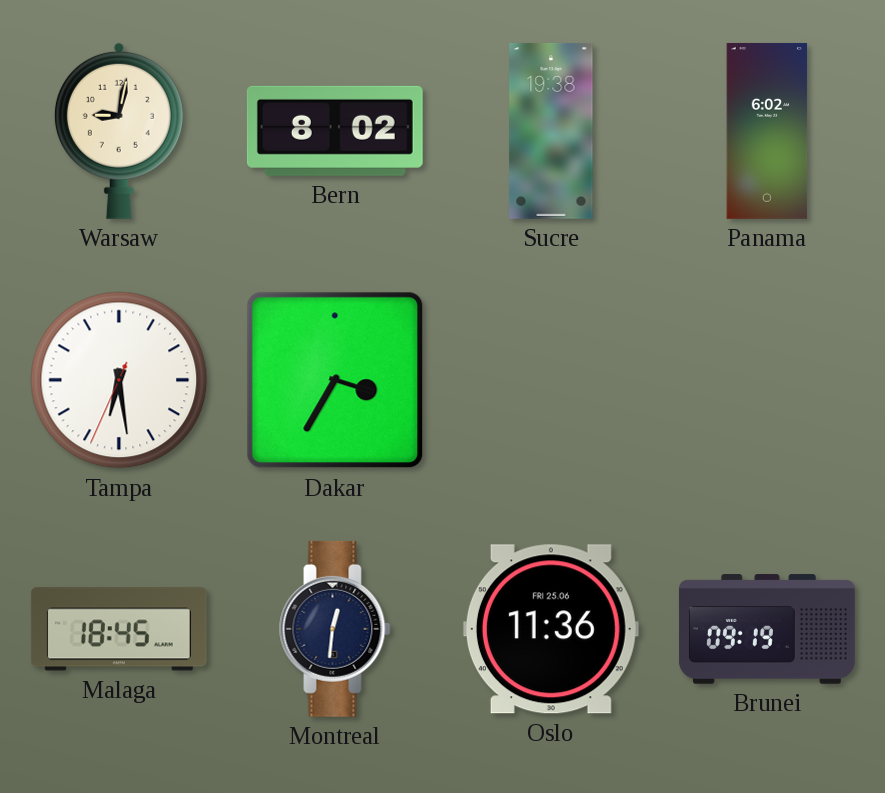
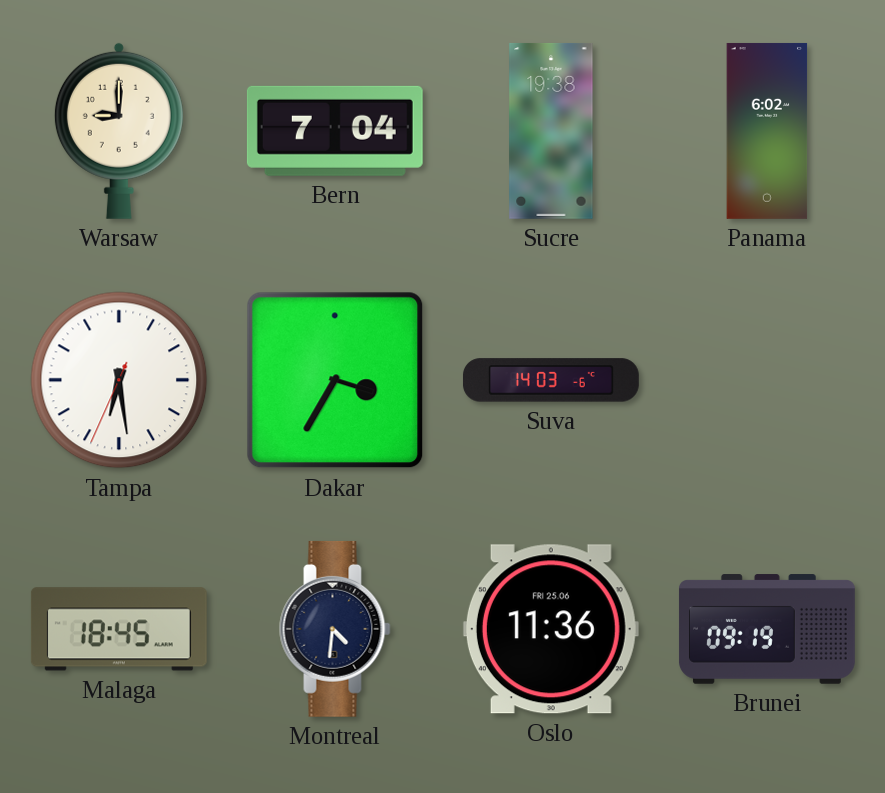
Warsaw: 9:02 -> 9:00
Bern: 8:02 -> 7:04
Suva: none -> 14:03
Montreal: 12:31 -> 4:31
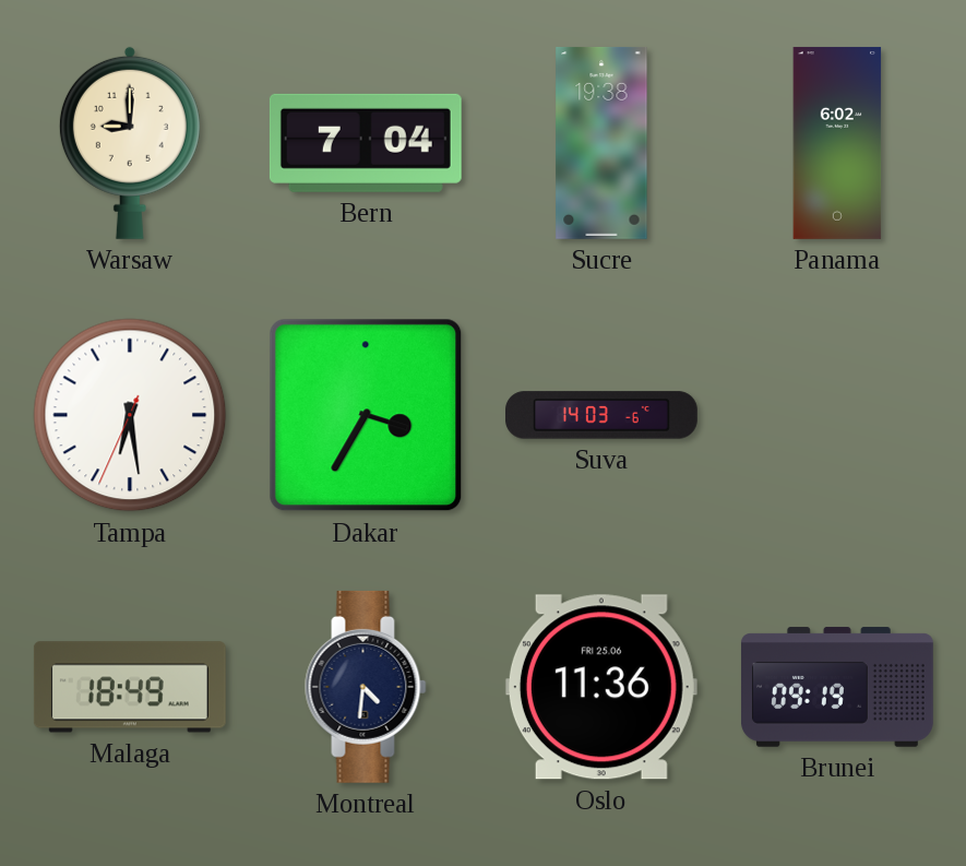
Malaga: 18:45 -> 18:49
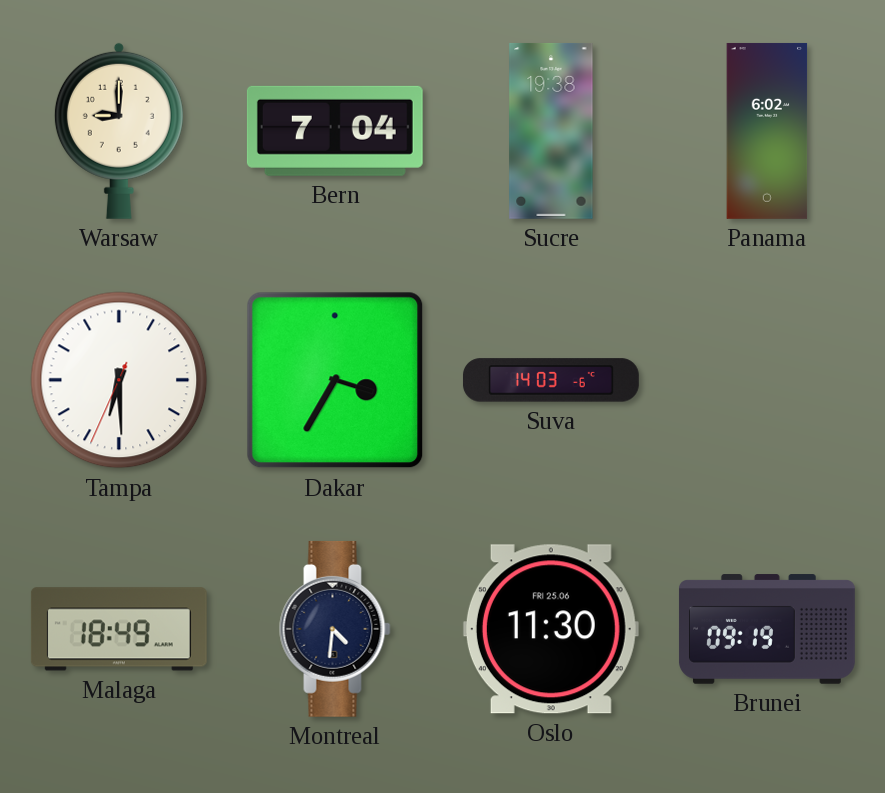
Tampa: 6:28 -> 6:29
Oslo: 11:36 -> 11:30
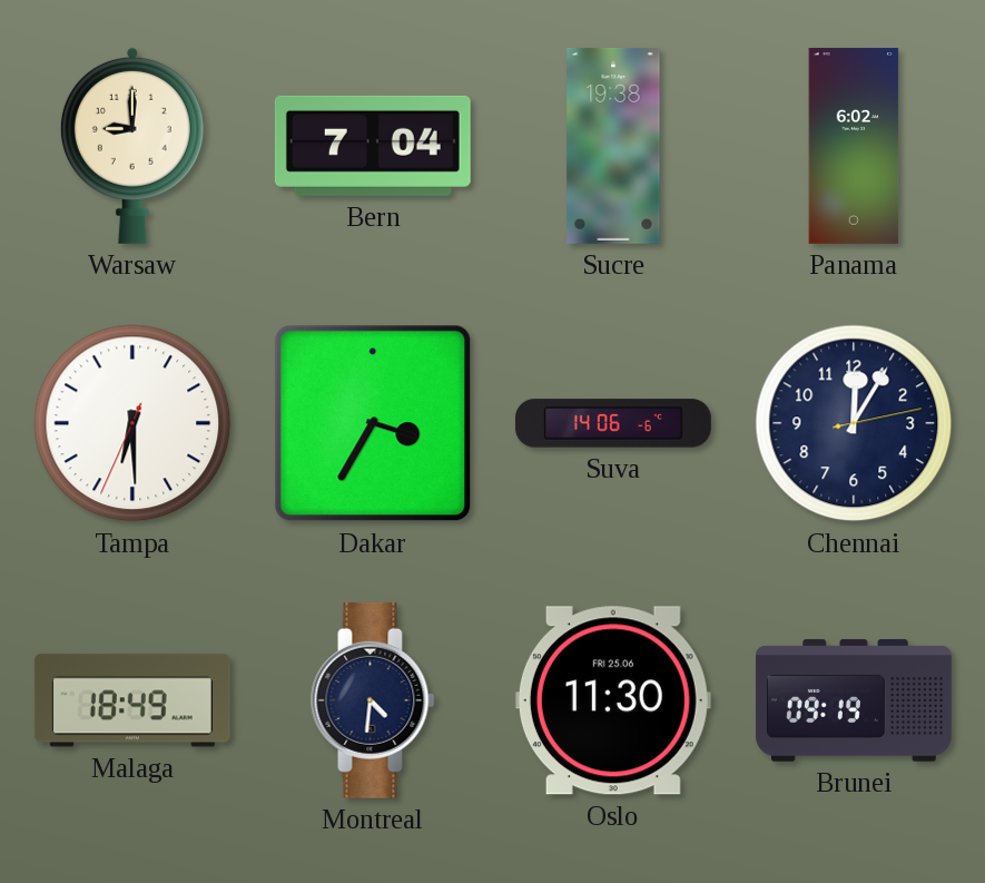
Suva: 14:03 -> 14:06
Chennai: none -> 12:05
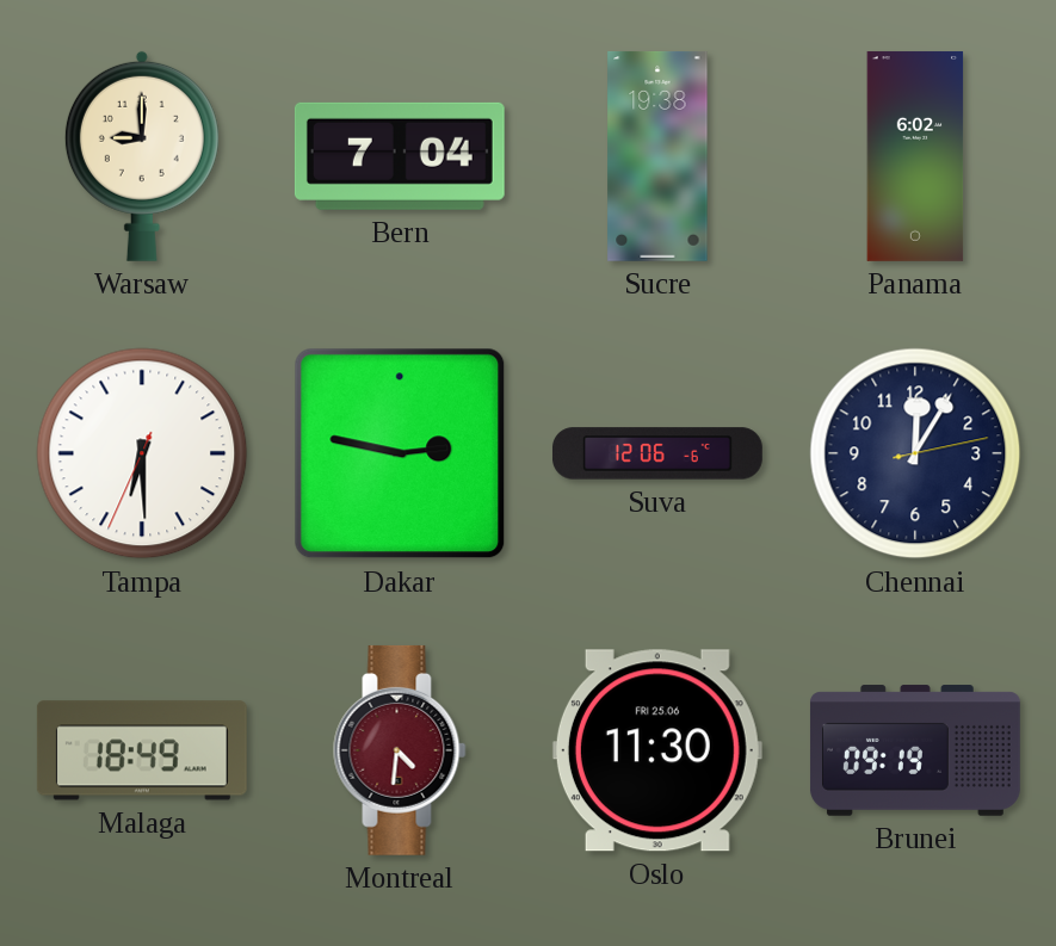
Dakar: 3:35 -> 2:47
Suva: 14:06 -> 12:06
Montreal dial: navy -> burgundy
